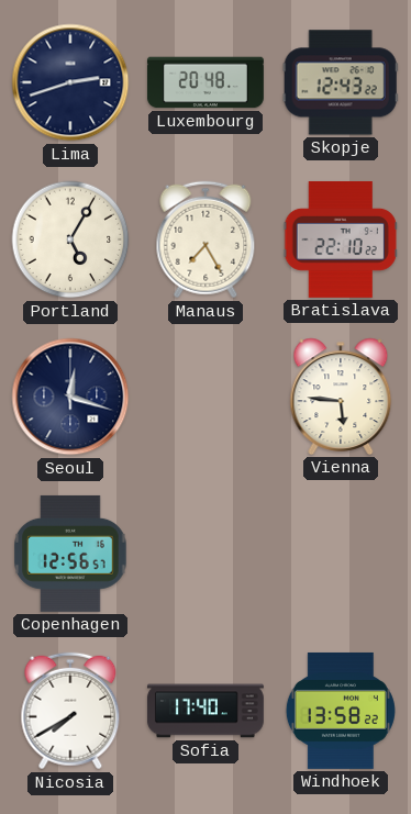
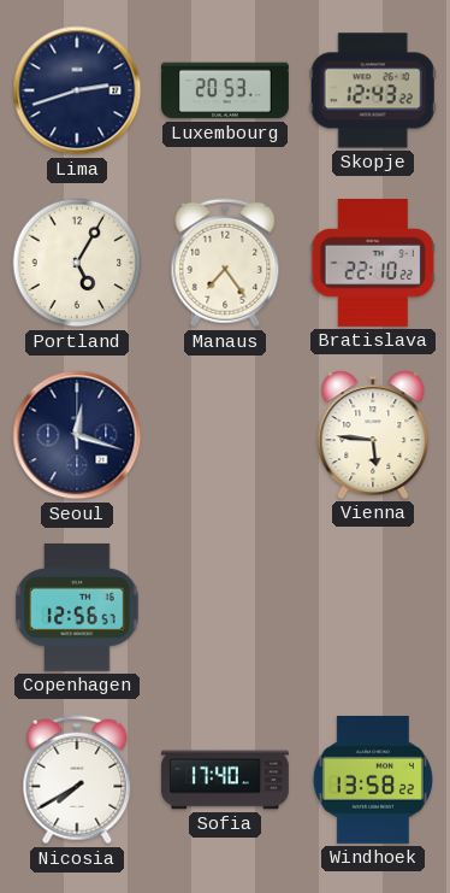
Luxembourg: 20:48 -> 20:53
Manaus: 7:25 -> 7:24
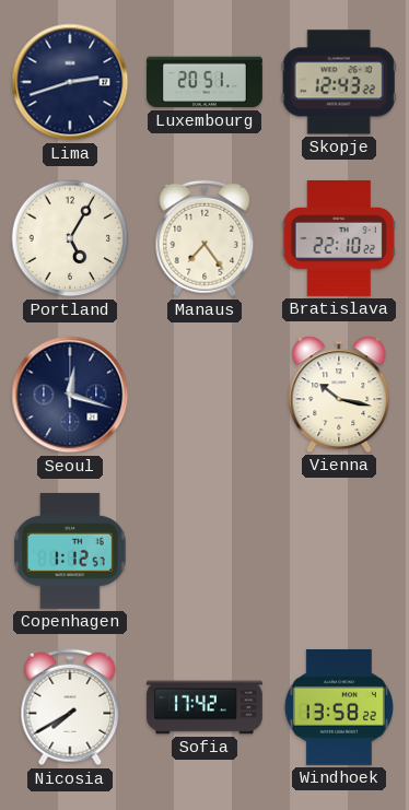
Luxembourg: 20:53 -> 20:51
Vienna: 5:46 -> 10:17
Copenhagen: 12:56 -> 1:12
Sofia: 17:40 -> 17:42
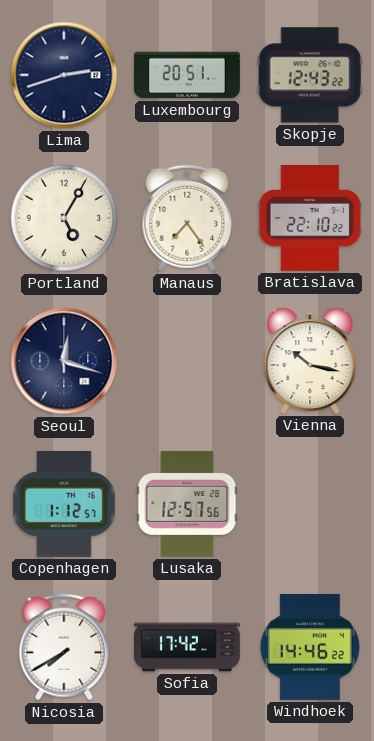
Lusaka: none -> 12:57
Windhoek: 13:58 -> 14:46
